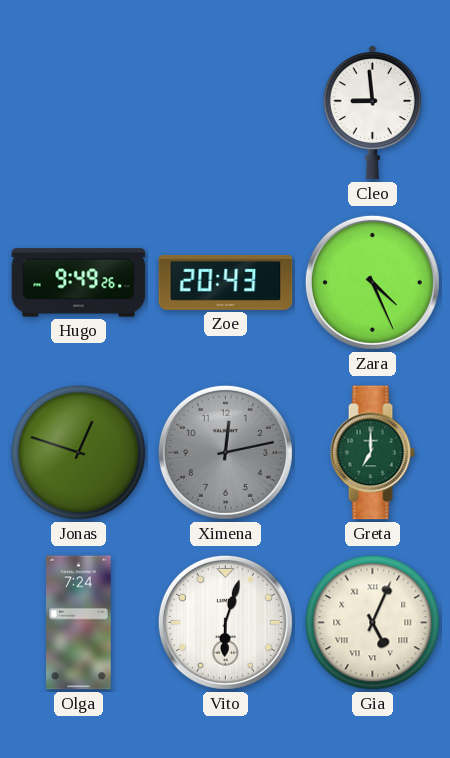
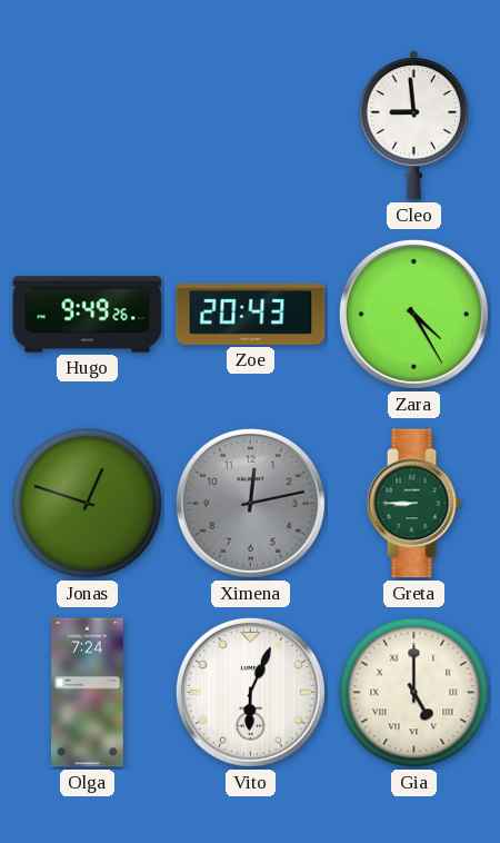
Zara: 4:26 -> 4:25
Greta: 7:00 -> 8:45
Vito: 6:03 -> 6:04
Gia: 5:04 -> 5:00
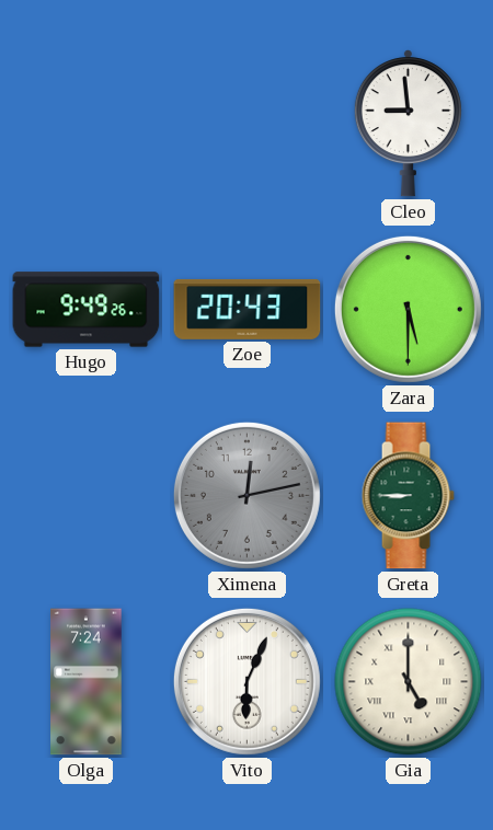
Zara: 4:25 -> 5:30
Jonas: 12:48 -> none
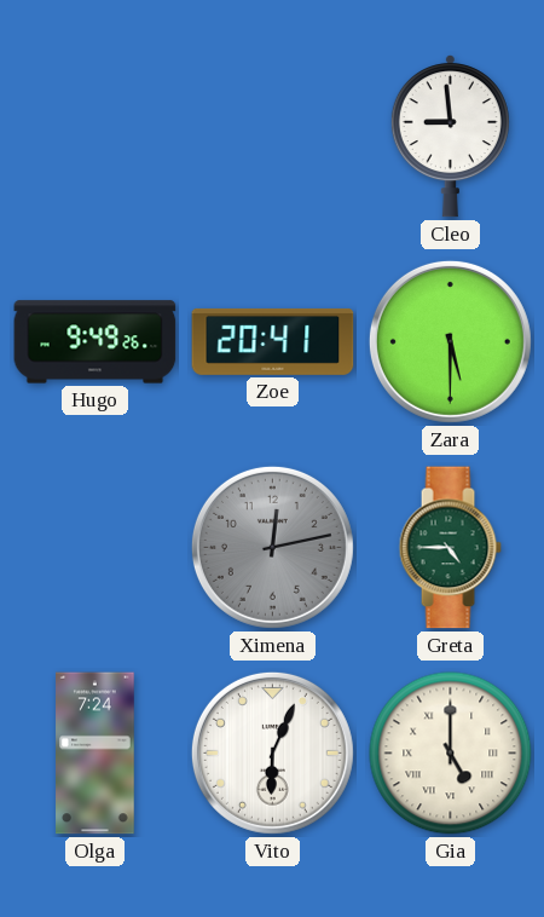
Zoe: 20:43 -> 20:41
Greta: 8:45 -> 4:45
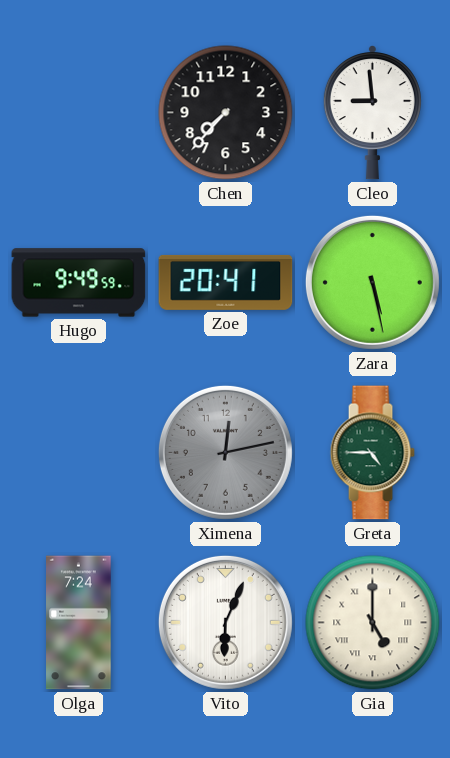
Chen: none -> 7:37
Hugo: 9:49:26 -> 9:49:59
Zara: 5:30 -> 5:28
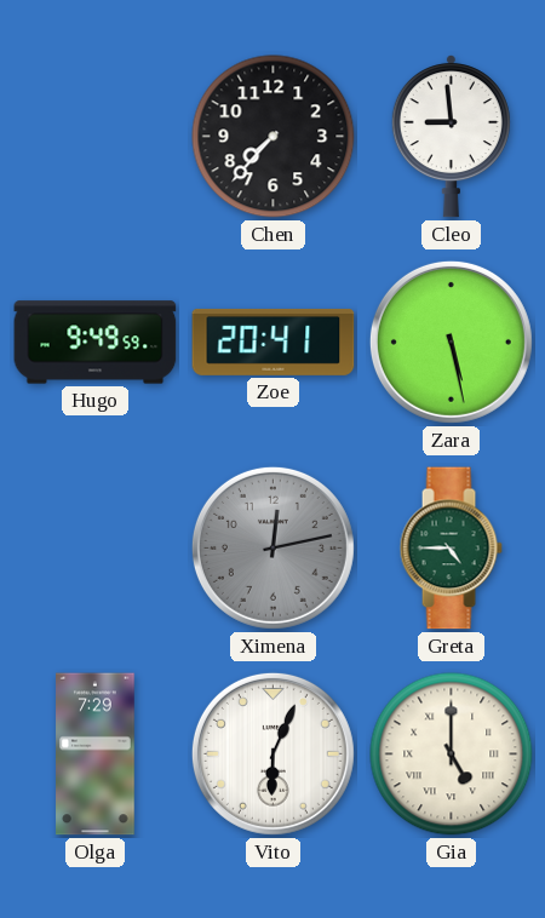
Olga: 7:24 -> 7:29
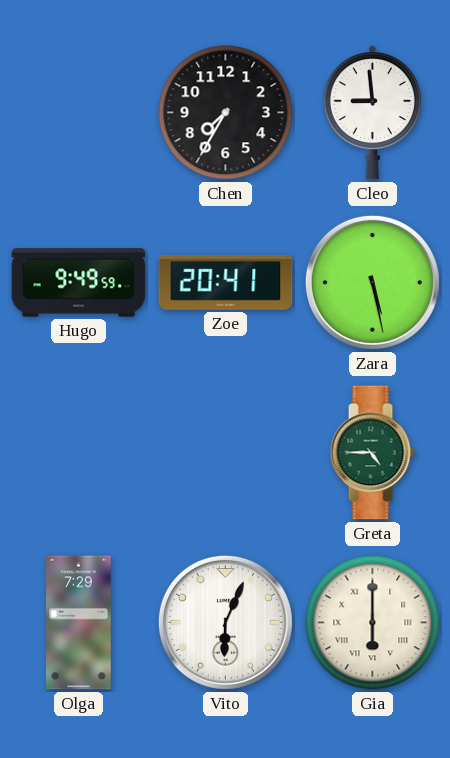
Chen: 7:37 -> 7:35
Ximena: 12:13 -> none
Gia: 5:00 -> 6:00
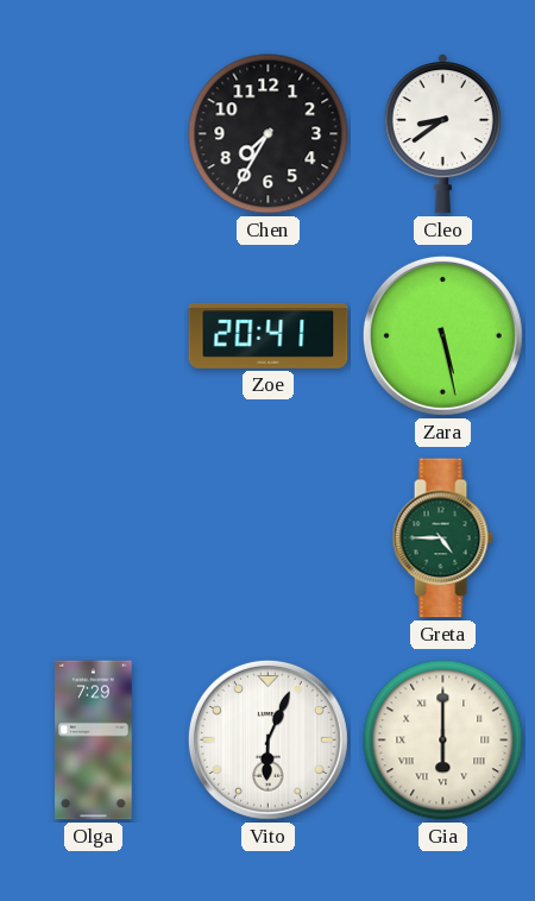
Cleo: 8:59 -> 8:39
Hugo: 9:49 -> none
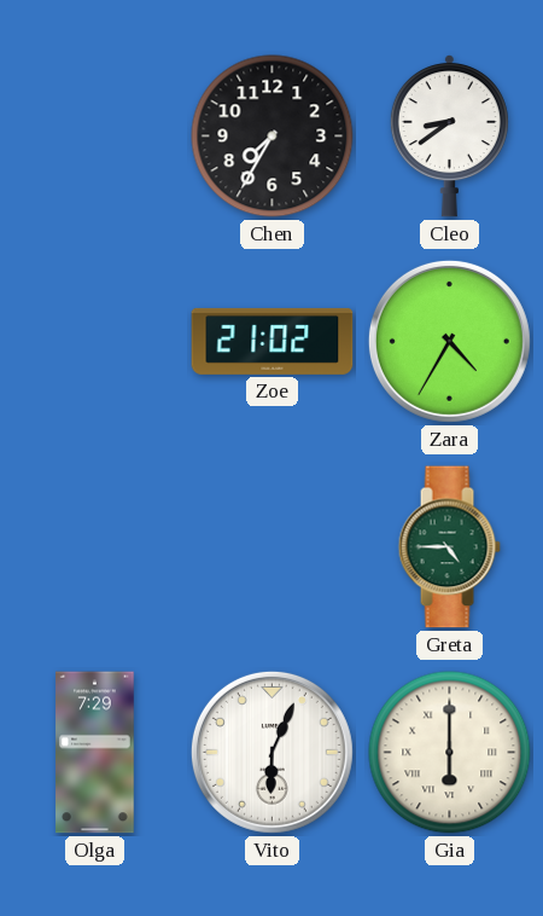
Zoe: 20:41 -> 21:02
Zara: 5:28 -> 4:35
